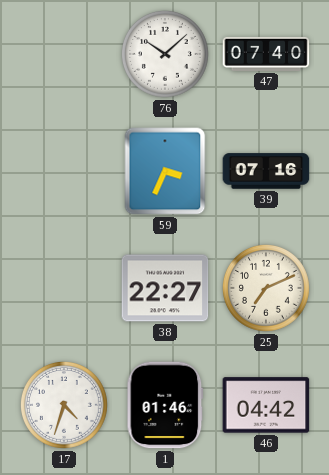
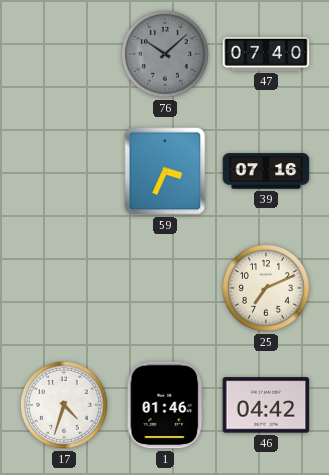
76 dial: white -> grey
38: 22:27 -> none
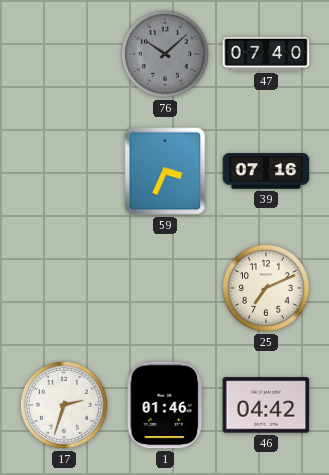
17: 4:33 -> 2:33
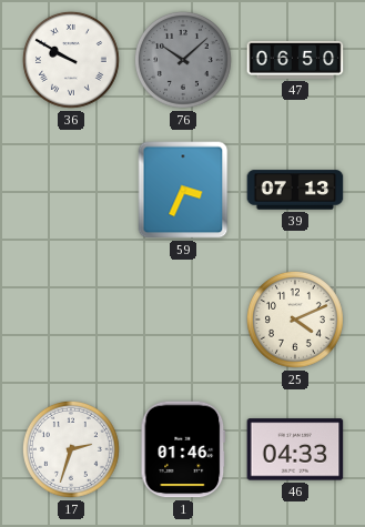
36: none -> 9:50
47: 07:40 -> 06:50
39: 07:16 -> 07:13
25: 7:11 -> 4:11
46: 04:42 -> 04:33
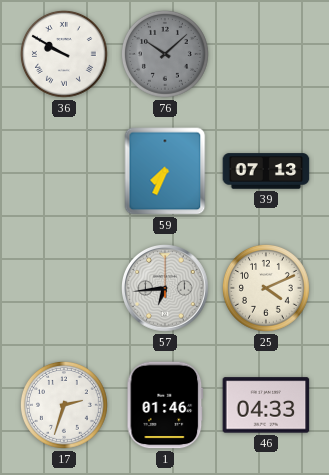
47: 06:50 -> none
59: 3:34 -> 7:34
57: none -> 6:44
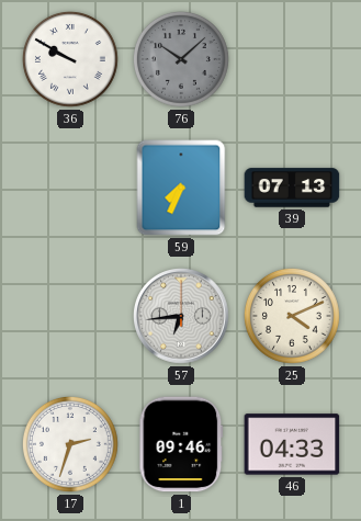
1: 01:46 -> 09:46
